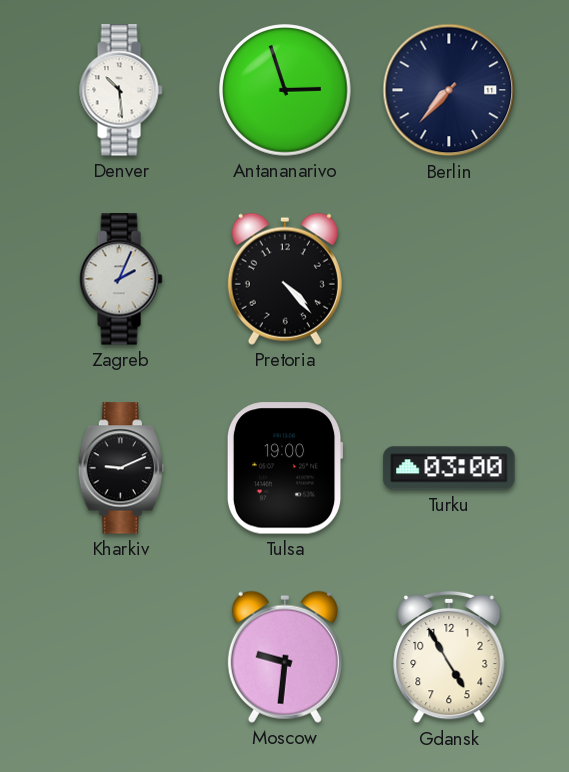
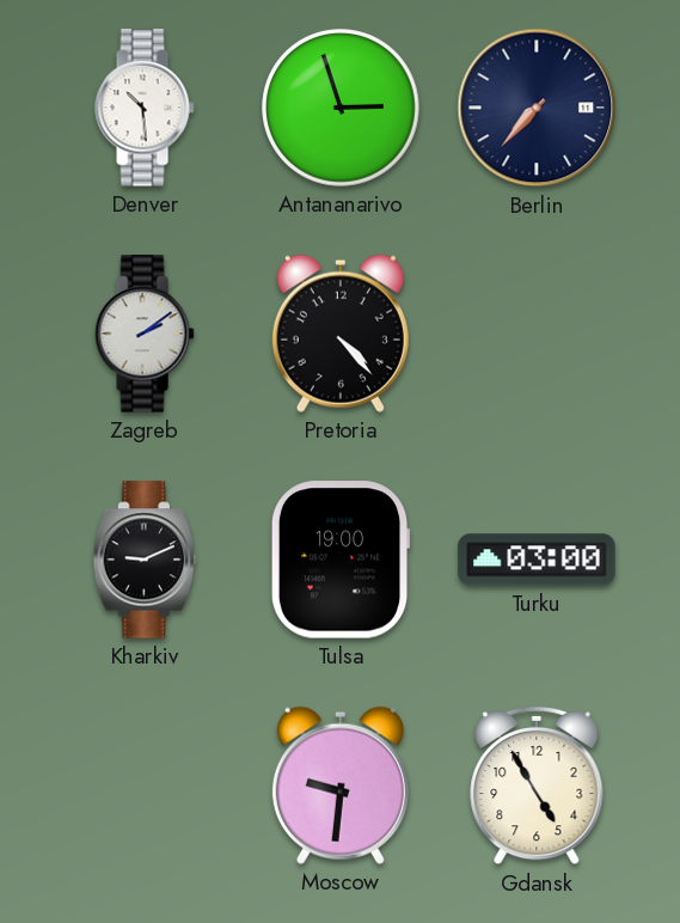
Zagreb: 2:04 -> 2:09
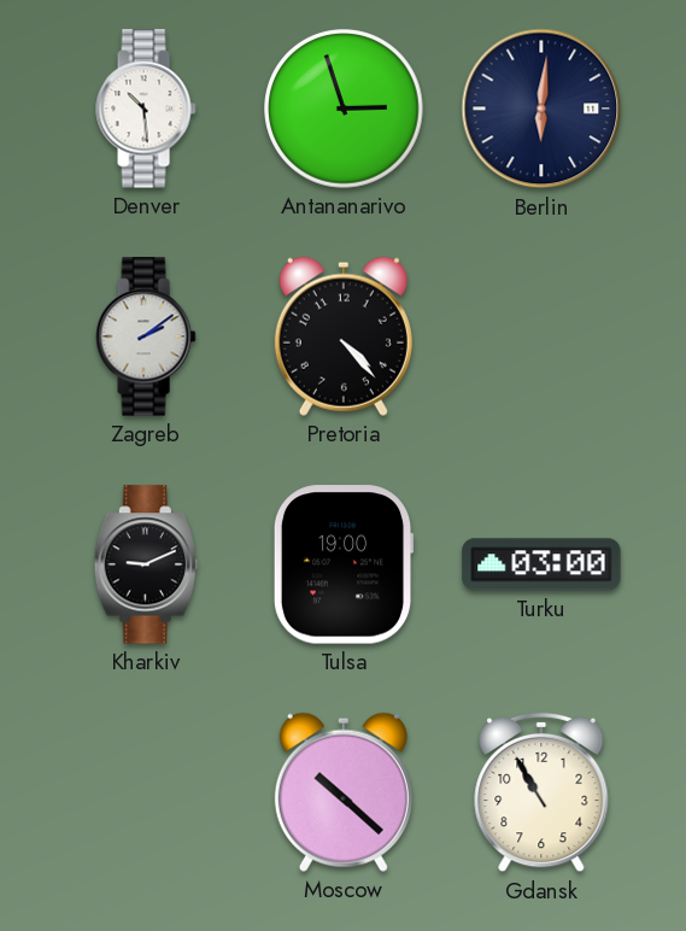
Berlin: 7:37 -> 6:01
Moscow: 9:31 -> 10:22
Gdansk: 4:55 -> 10:55
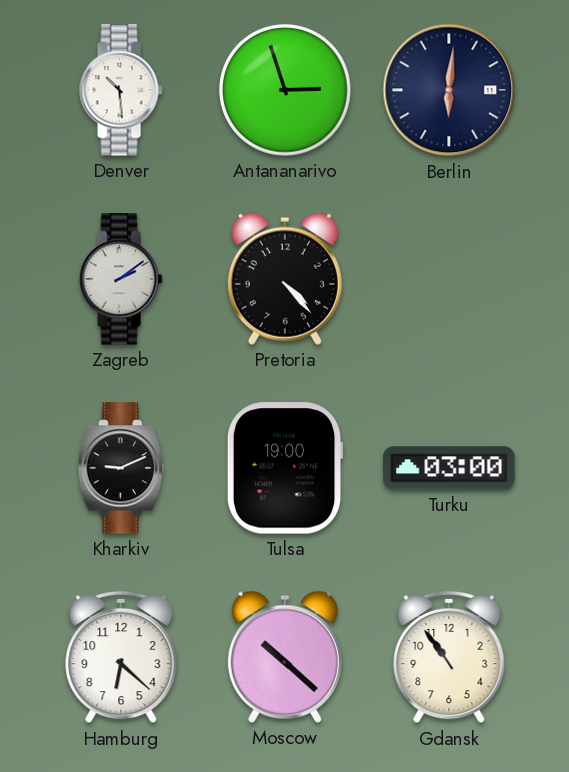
Hamburg: none -> 6:22
Gdansk: 10:55 -> 10:54
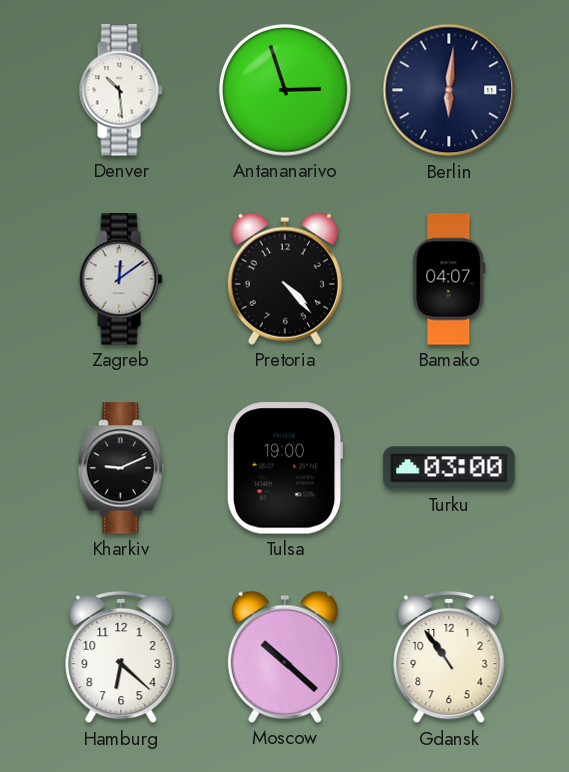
Zagreb: 2:09 -> 12:09
Bamako: none -> 04:07
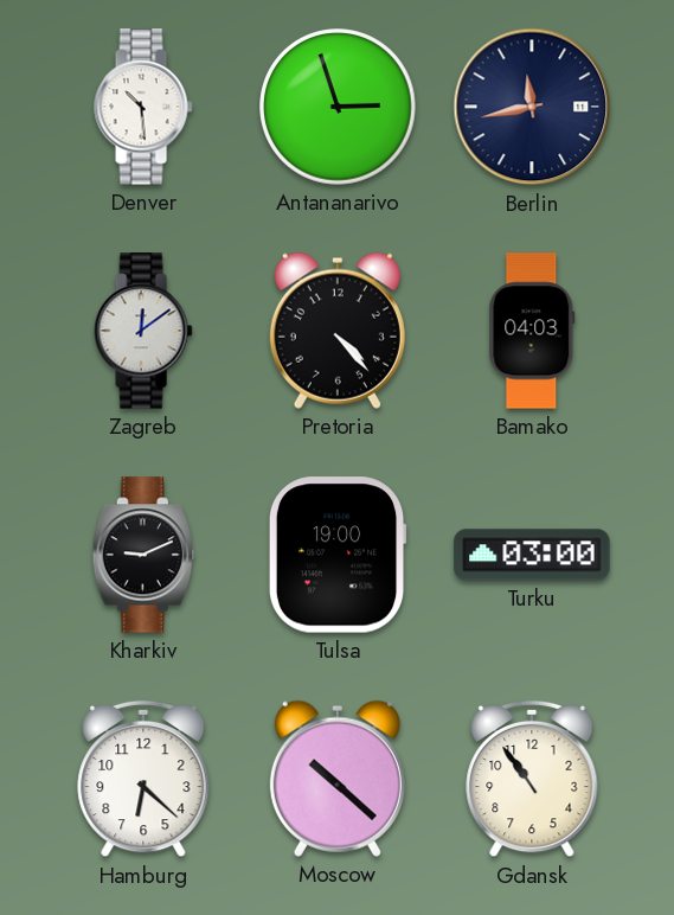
Berlin: 6:01 -> 11:43
Bamako: 04:07 -> 04:03
